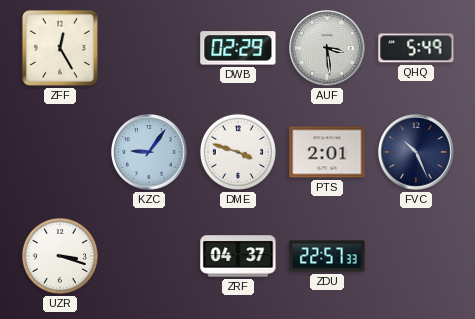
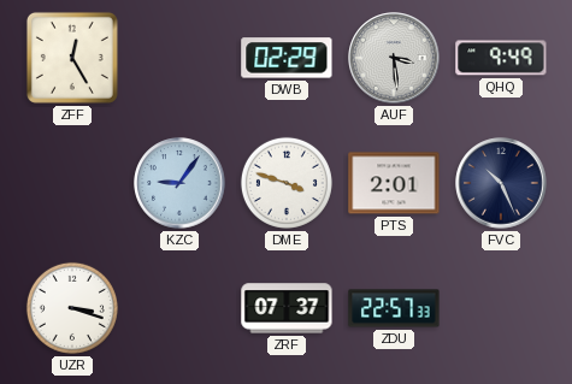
QHQ: 5:49 -> 9:49
ZRF: 04:37 -> 07:37
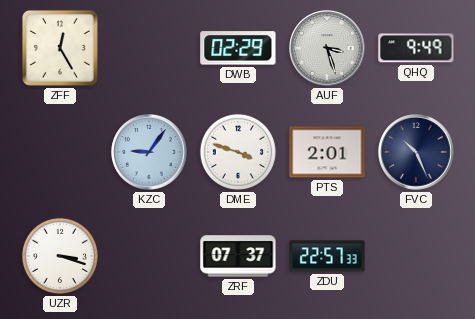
AUF: 3:29 -> 3:27
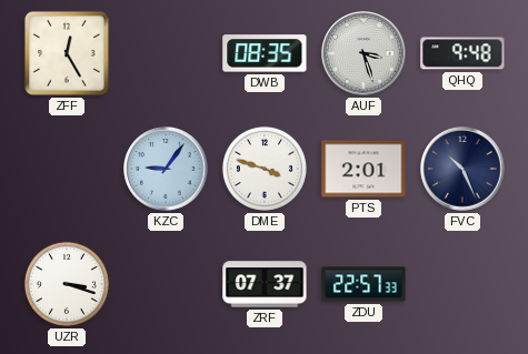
DWB: 02:29 -> 08:35
QHQ: 9:49 -> 9:48
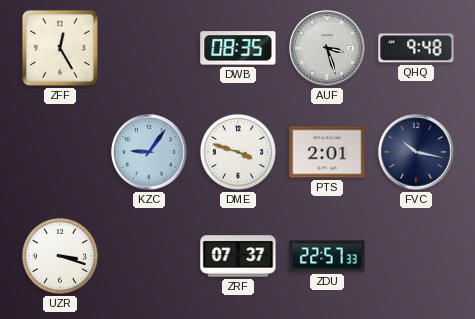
FVC: 10:26 -> 10:17
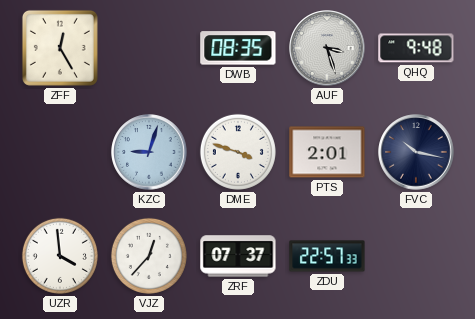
KZC: 9:06 -> 9:03
UZR: 3:18 -> 3:59
VJZ: none -> 12:37
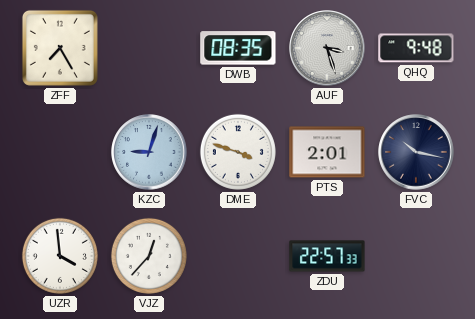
ZFF: 12:25 -> 7:25
ZRF: 07:37 -> none
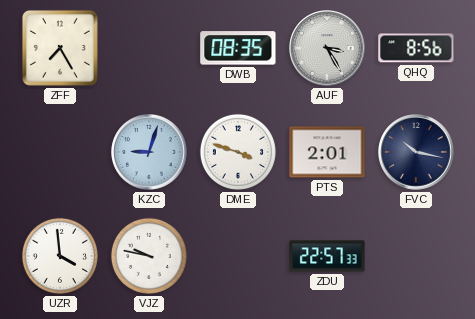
AUF: 3:27 -> 3:25
QHQ: 9:48 -> 8:56
VJZ: 12:37 -> 9:47
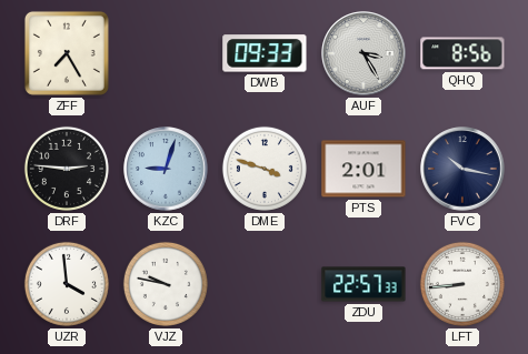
DWB: 08:35 -> 09:33
DRF: none -> 2:46
LFT: none -> 8:44
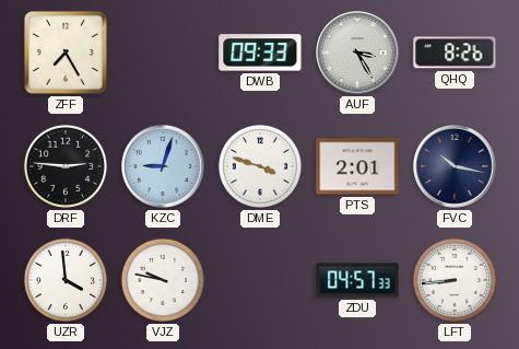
QHQ: 8:56 -> 8:26
ZDU: 22:57 -> 04:57
